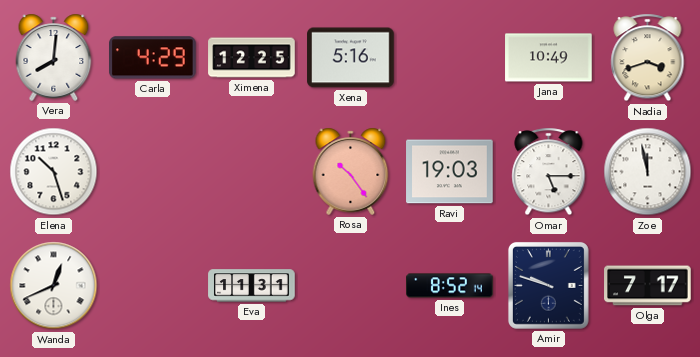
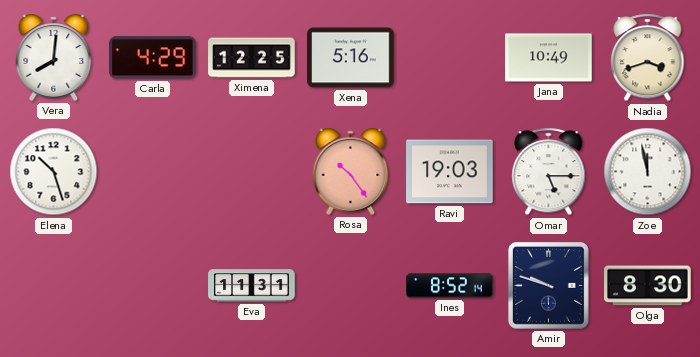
Wanda: 12:41 -> none
Olga: 7:17 -> 8:30
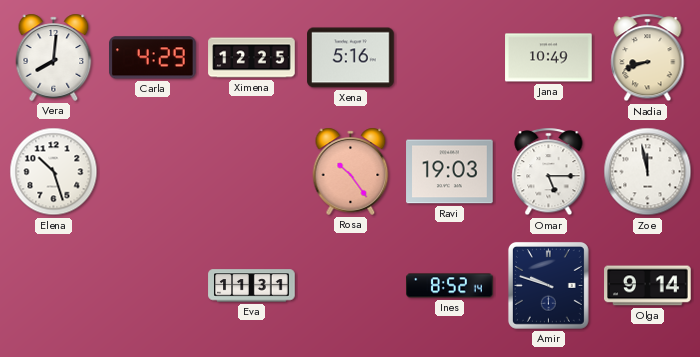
Nadia: 3:42 -> 8:42
Olga: 8:30 -> 9:14
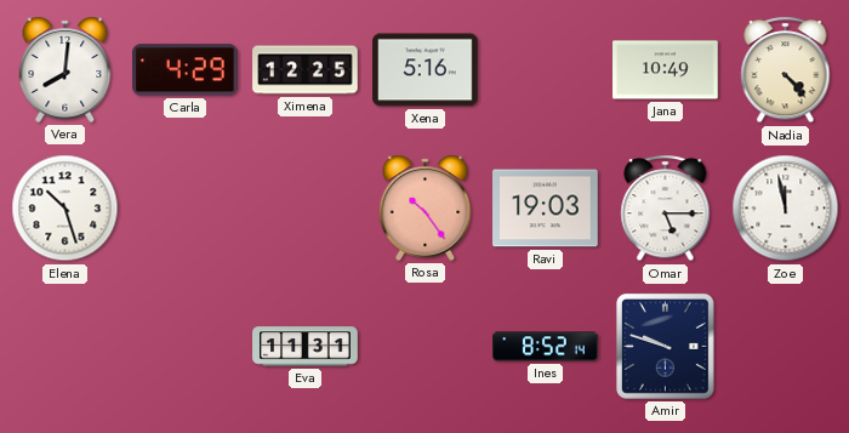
Nadia: 8:42 -> 4:23
Olga: 9:14 -> none
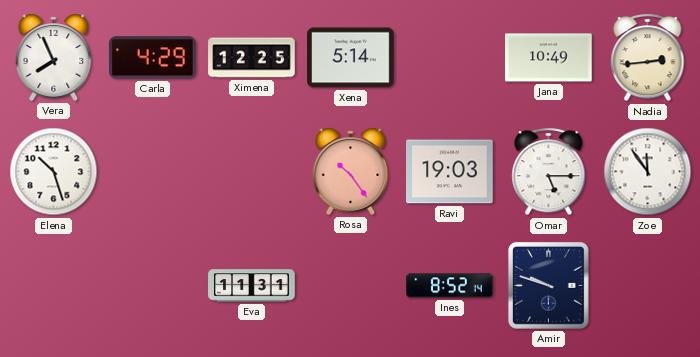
Vera: 8:01 -> 7:56
Xena: 5:16 -> 5:14
Nadia: 4:23 -> 2:44
Zoe: 11:58 -> 11:54
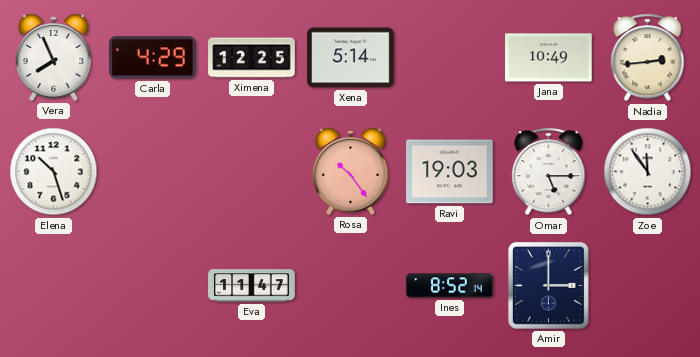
Eva: 11:31 -> 11:47
Amir: 9:48 -> 3:00
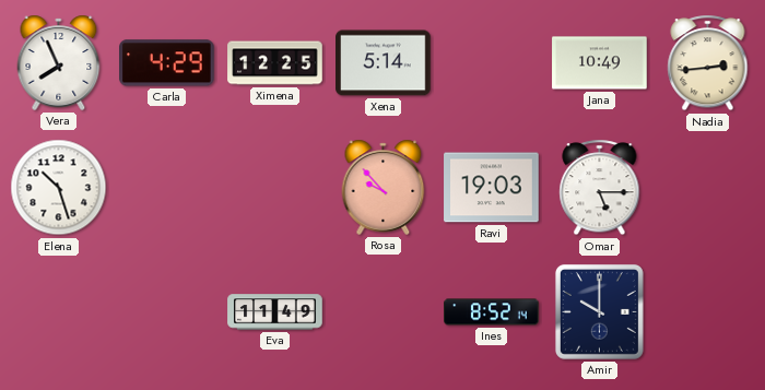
Rosa: 10:24 -> 9:53
Zoe: 11:54 -> none
Eva: 11:47 -> 11:49
Amir: 3:00 -> 10:00
